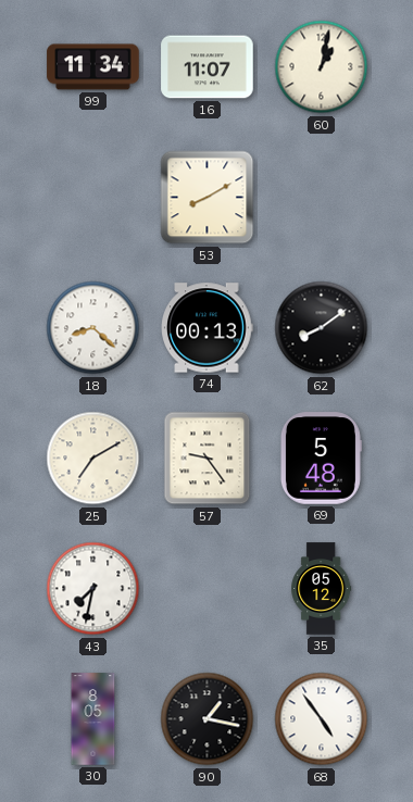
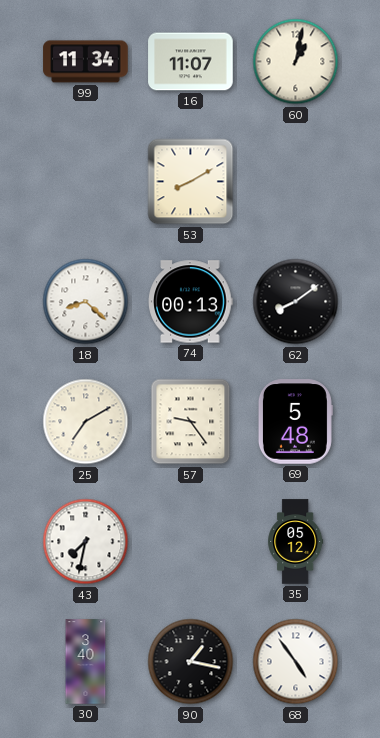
30: 8:05 -> 3:40
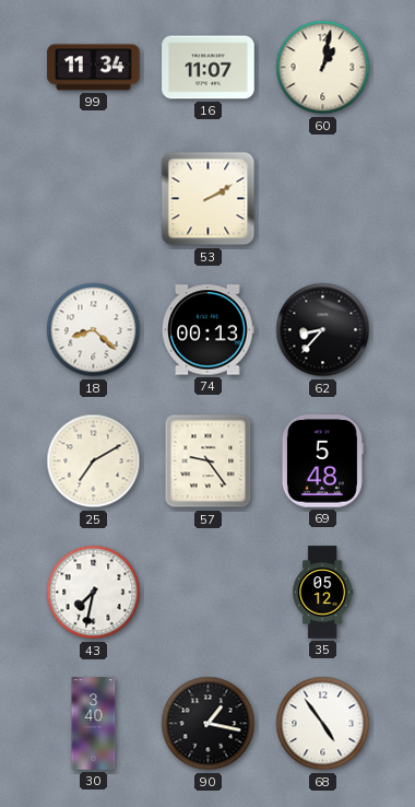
53: 8:10 -> 2:10
62: 8:09 -> 8:37
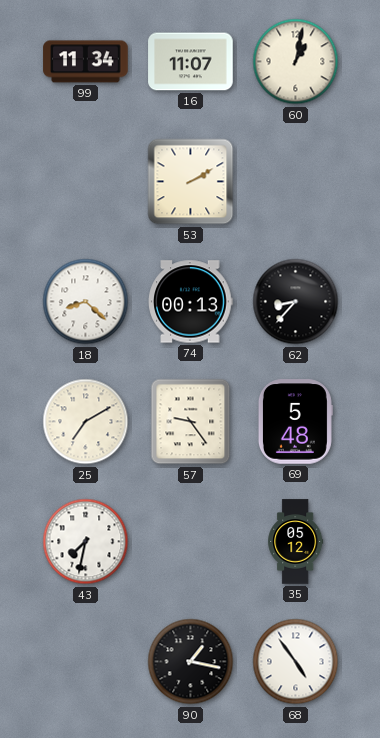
30: 3:40 -> none
